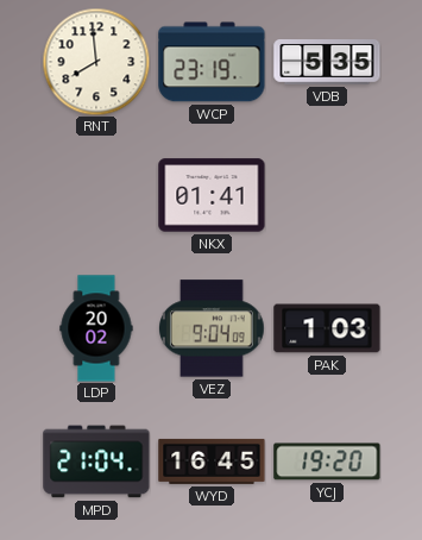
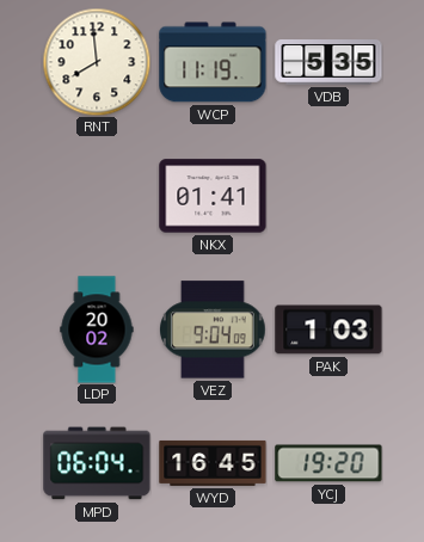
WCP: 23:19 -> 11:19
MPD: 21:04 -> 06:04
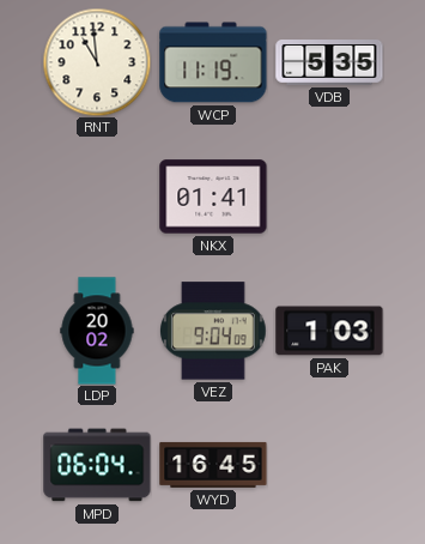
RNT: 7:59 -> 10:59
YCJ: 19:20 -> none
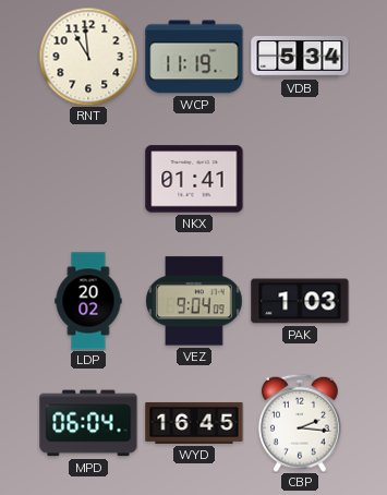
VDB: 5:35 -> 5:34
CBP: none -> 2:16
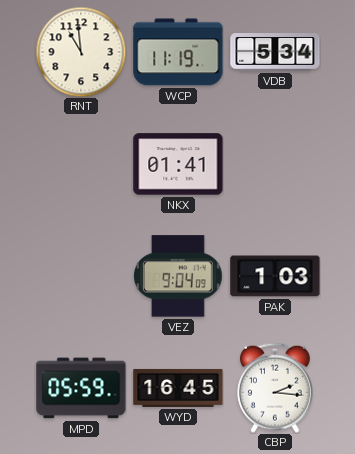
LDP: 20:02 -> none
MPD: 06:04 -> 05:59
